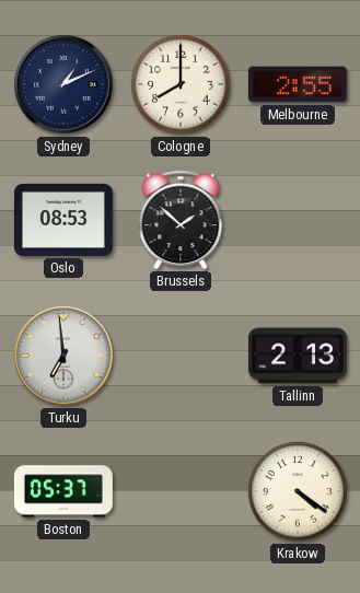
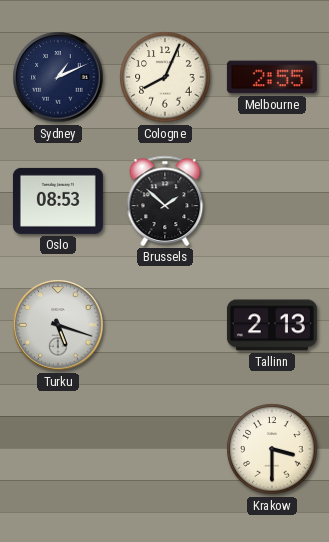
Cologne: 8:00 -> 8:04
Turku: 6:59 -> 5:18
Boston: 05:37 -> none
Krakow: 4:21 -> 3:30
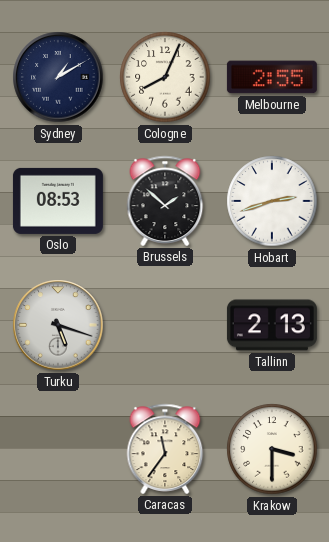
Sydney: 1:11 -> 1:10
Hobart: none -> 2:42
Caracas: none -> 11:36
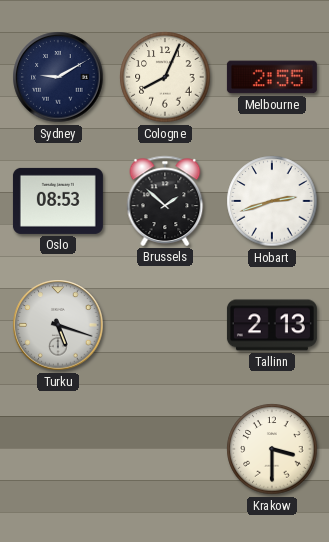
Sydney: 1:10 -> 9:10
Caracas: 11:36 -> none
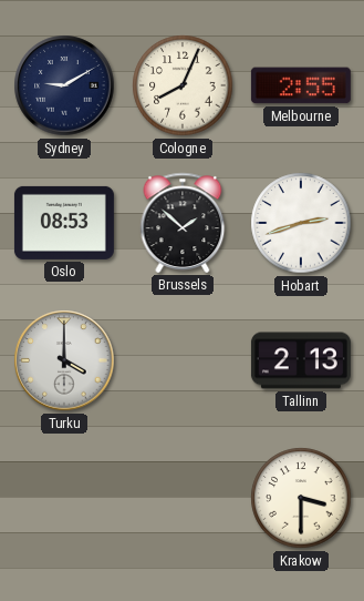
Turku: 5:18 -> 4:00
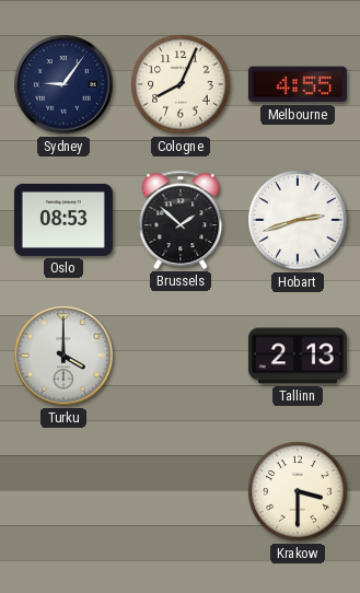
Sydney: 9:10 -> 9:06
Melbourne: 2:55 -> 4:55
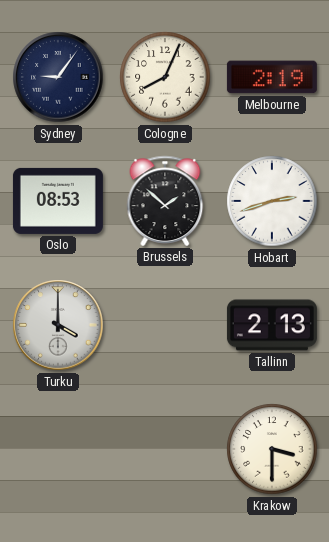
Melbourne: 4:55 -> 2:19
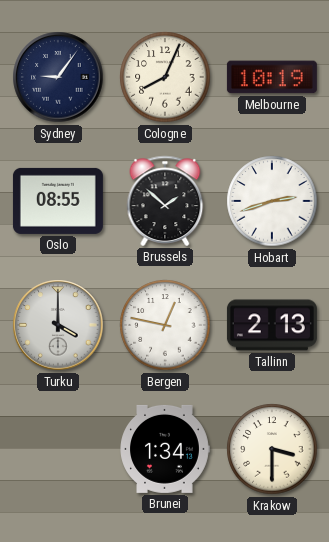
Melbourne: 2:19 -> 10:19
Oslo: 08:53 -> 08:55
Bergen: none -> 12:47
Brunei: none -> 1:34
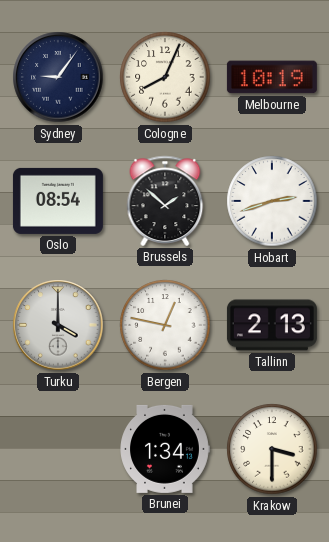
Oslo: 08:55 -> 08:54
